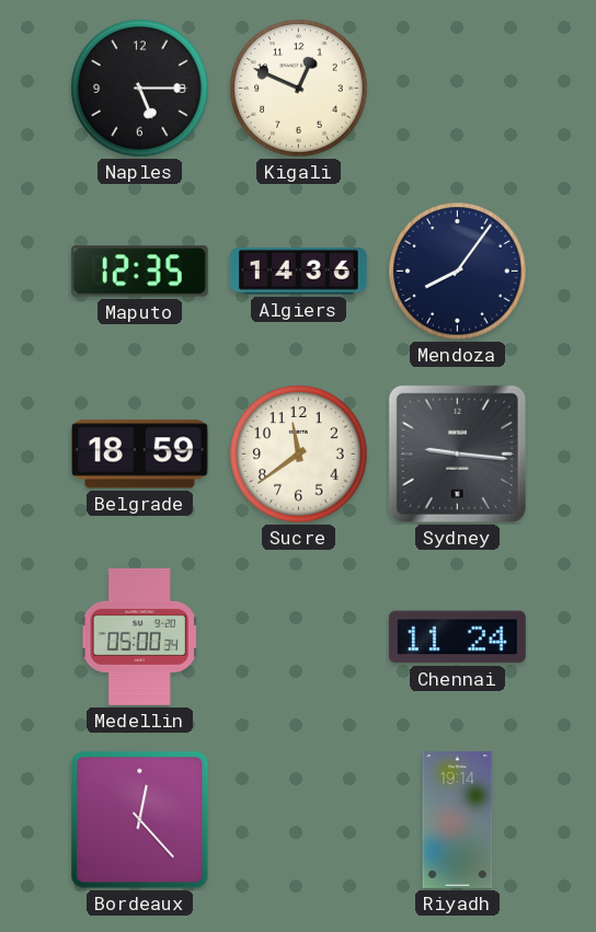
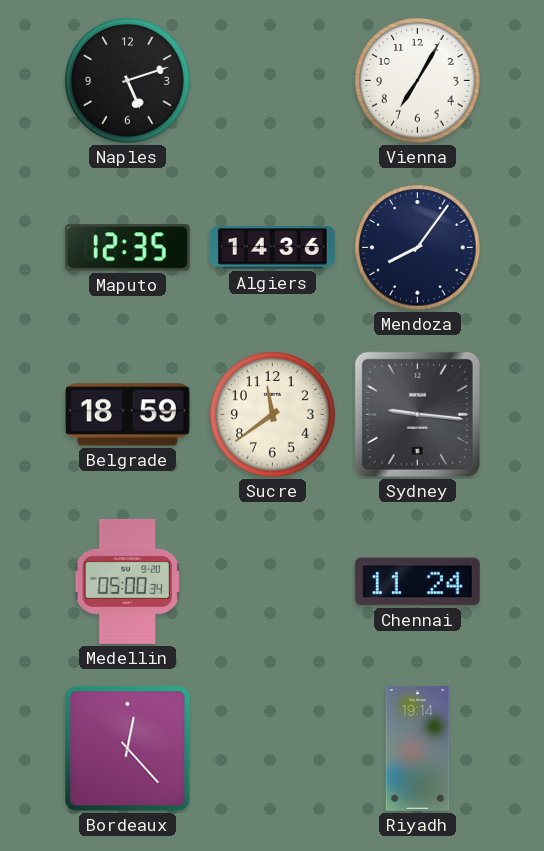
Naples: 5:15 -> 5:12
Kigali: 12:49 -> none
Vienna: none -> 7:05
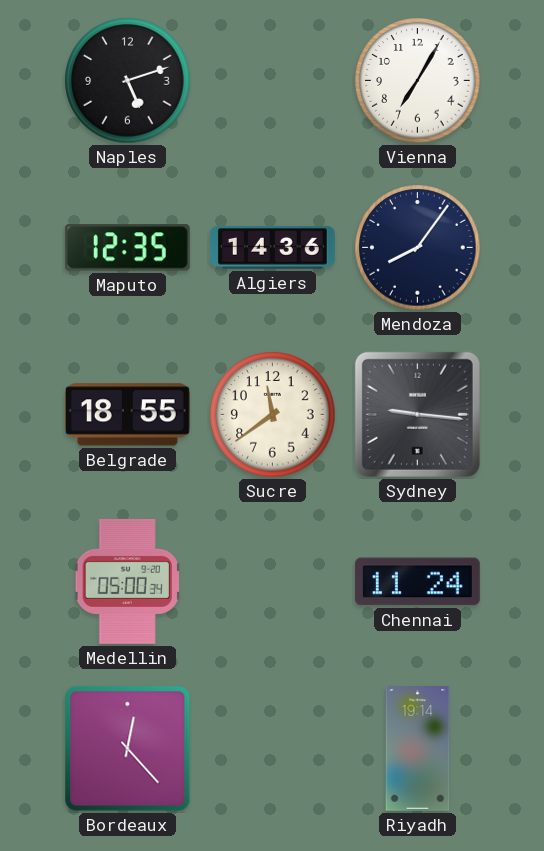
Belgrade: 18:59 -> 18:55
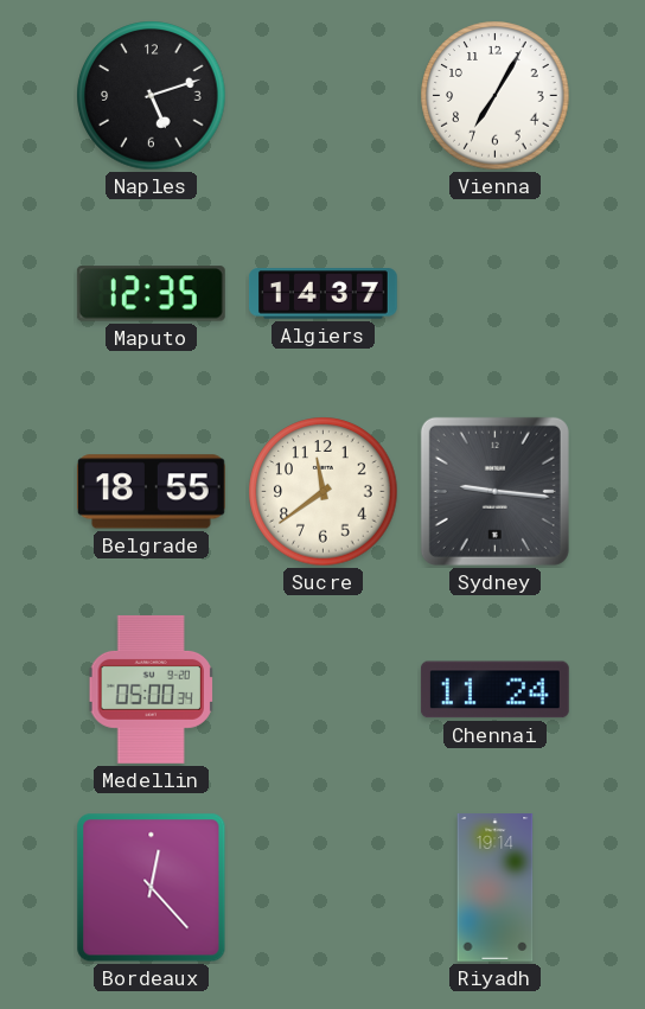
Algiers: 14:36 -> 14:37
Mendoza: 8:06 -> none
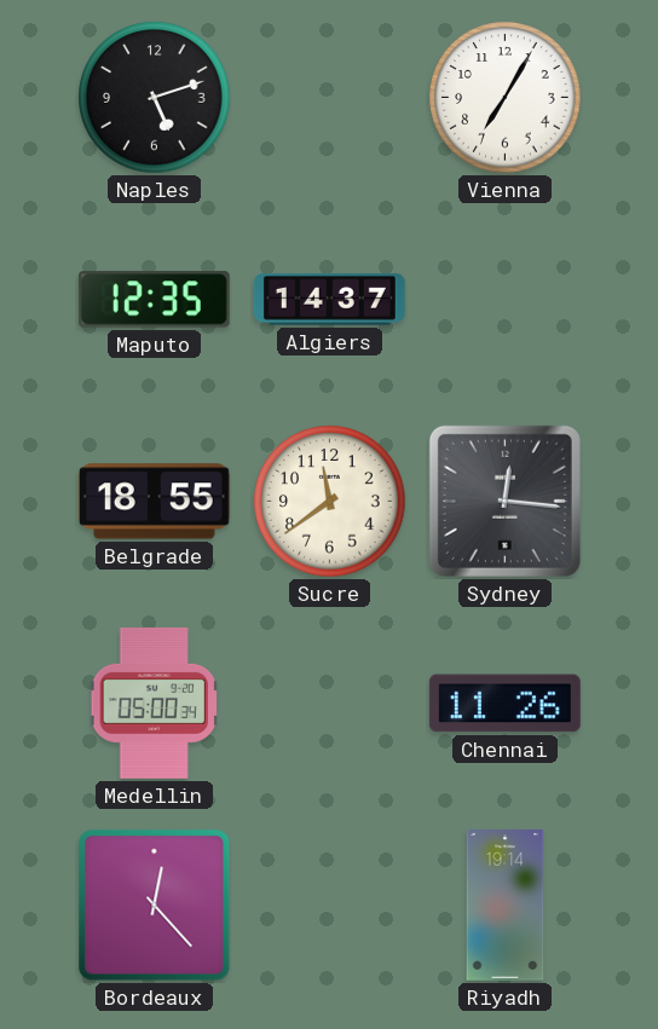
Sydney: 9:16 -> 12:16
Chennai: 11:24 -> 11:26
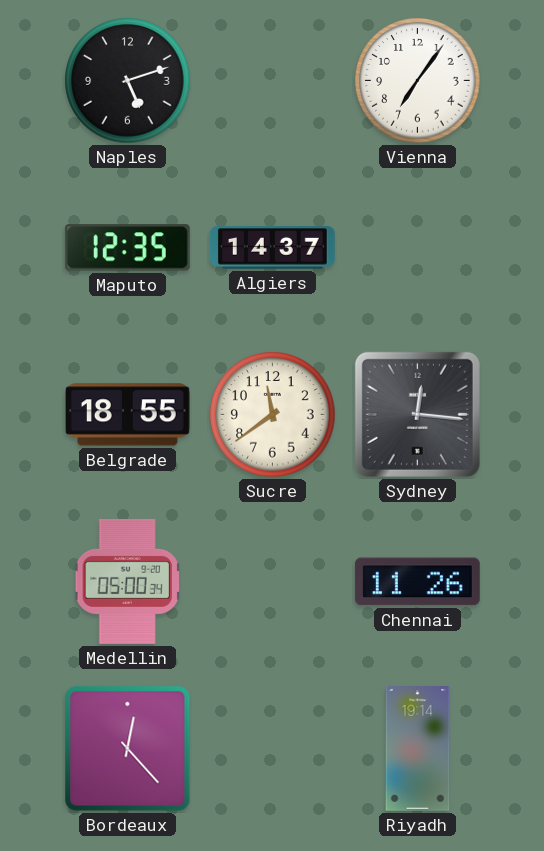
Vienna: 7:05 -> 7:06
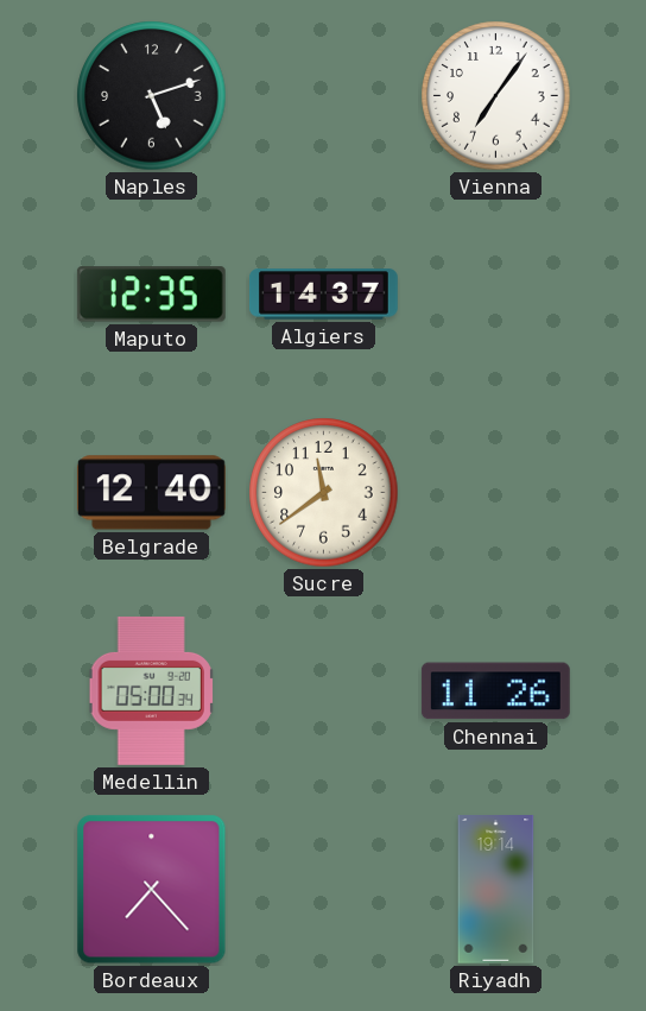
Belgrade: 18:55 -> 12:40
Sydney: 12:16 -> none
Bordeaux: 12:23 -> 7:23
